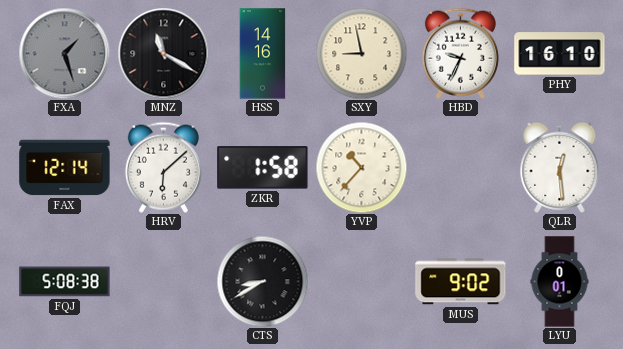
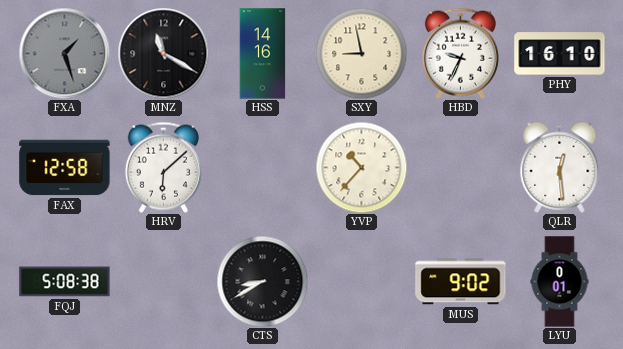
FAX: 12:14 -> 12:58
ZKR: 1:58 -> none
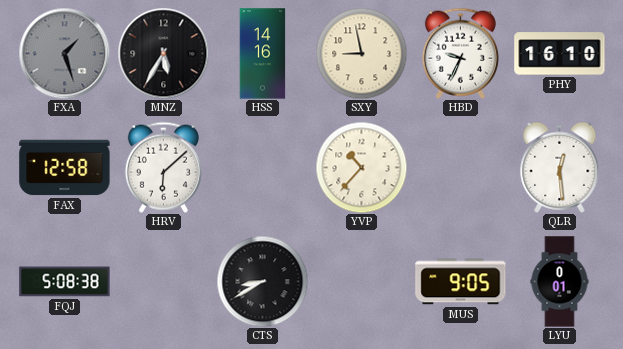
MNZ: 11:20 -> 5:35
MUS: 9:02 -> 9:05
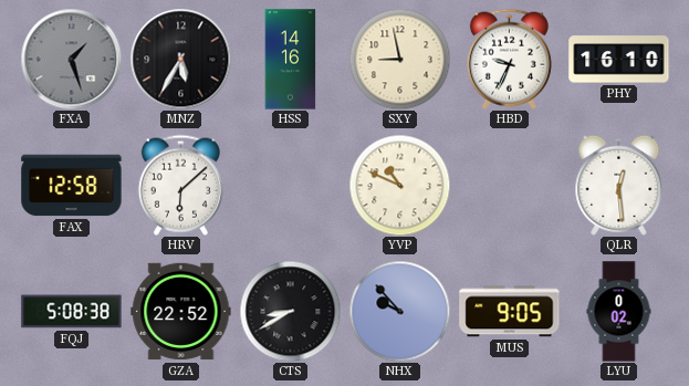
YVP: 10:37 -> 10:49
GZA: none -> 22:52
NHX: none -> 9:53
LYU: 0:01 -> 0:02
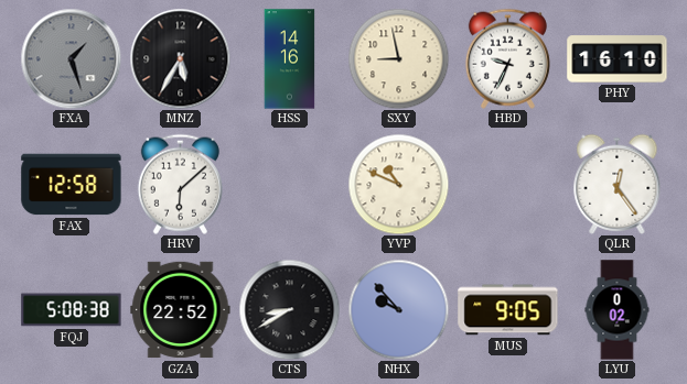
QLR: 12:29 -> 12:24
